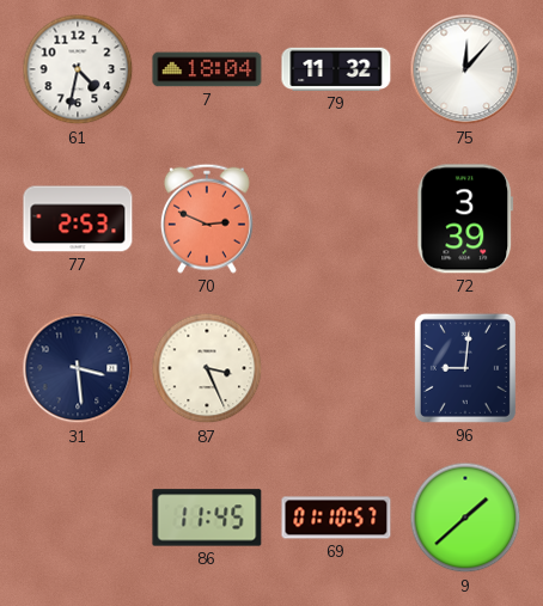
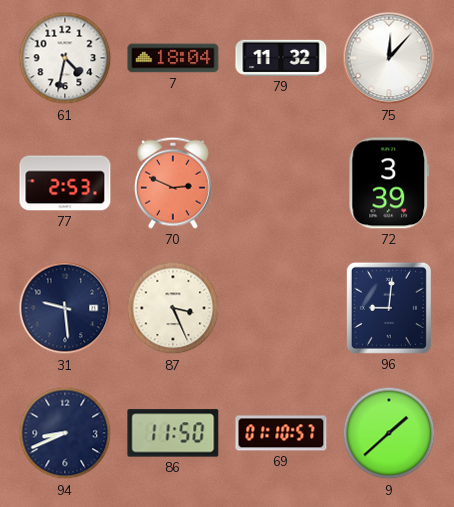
31: 3:29 -> 9:29
94: none -> 8:41
86: 11:45 -> 11:50
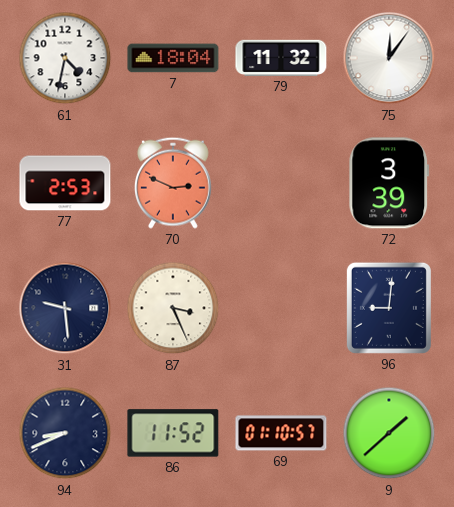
75: 12:07 -> 12:06
86: 11:50 -> 11:52
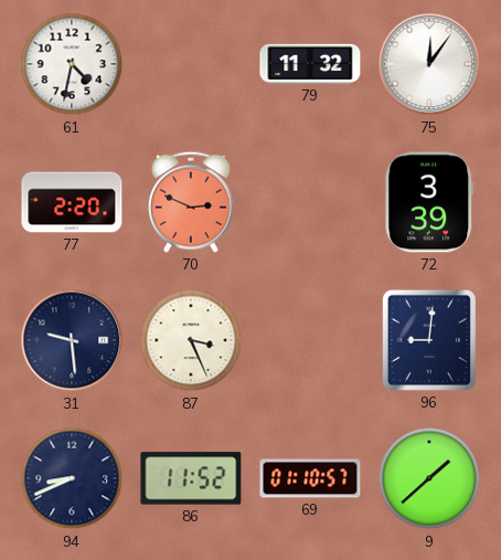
7: 18:04 -> none
77: 2:53 -> 2:20
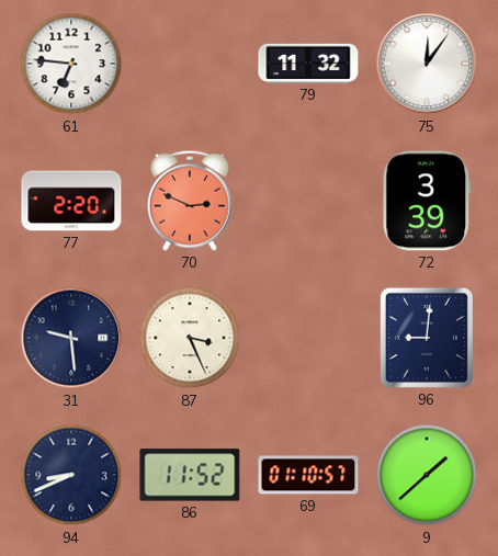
61: 4:32 -> 6:46
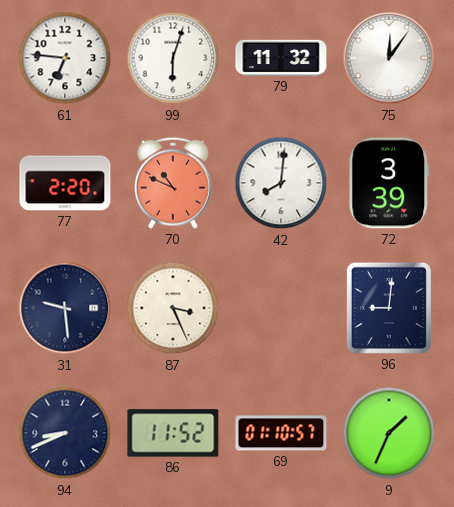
99: none -> 6:03
70: 2:49 -> 10:49
42: none -> 8:01
9: 1:38 -> 1:34
